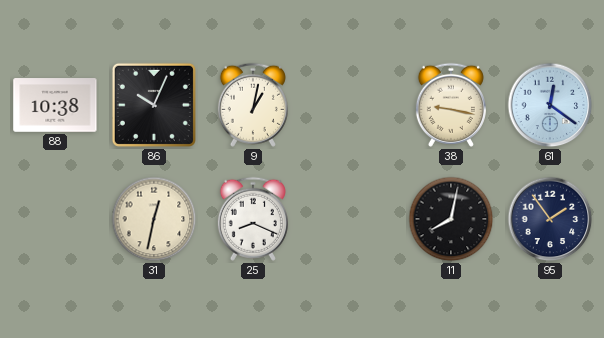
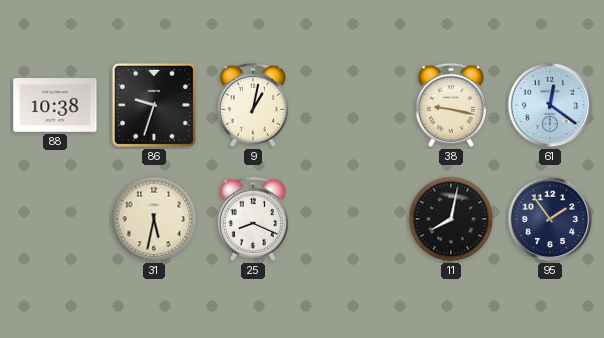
86: 10:04 -> 9:33
31: 12:32 -> 5:32
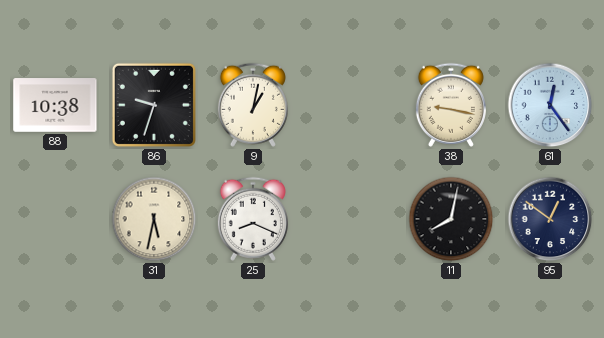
61: 12:21 -> 12:24
95: 1:54 -> 12:51
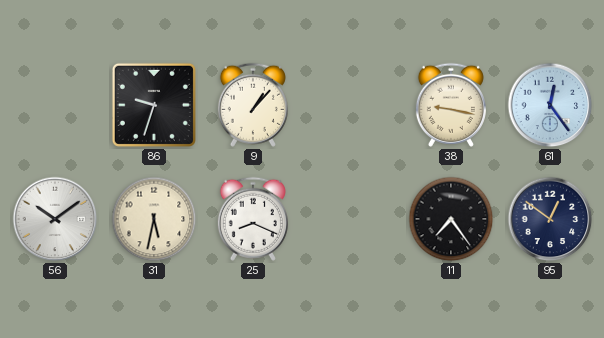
88: 10:38 -> none
9: 1:02 -> 1:07
56: none -> 10:09
11: 8:02 -> 7:24
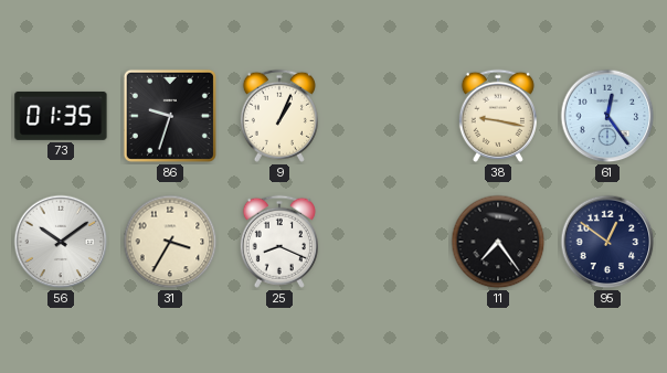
73: none -> 01:35
9: 1:07 -> 1:04
31: 5:32 -> 3:35
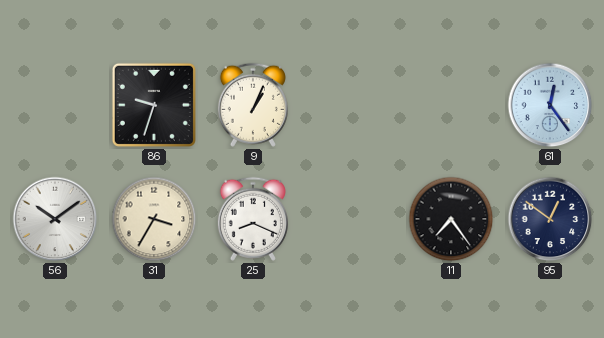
73: 01:35 -> none
38: 9:17 -> none
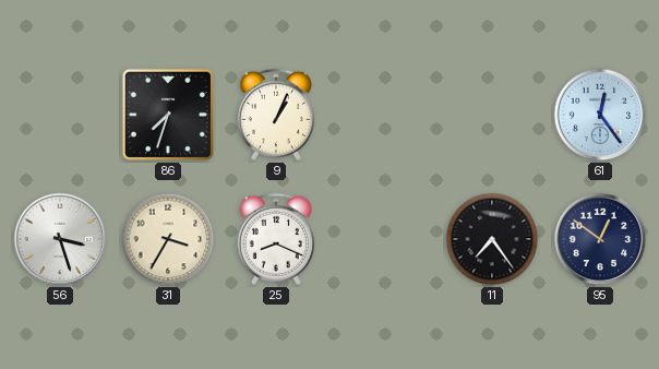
86: 9:33 -> 7:33
56: 10:09 -> 3:27
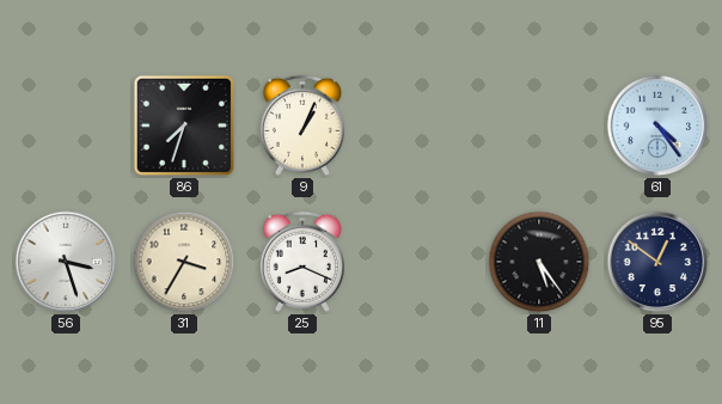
61: 12:24 -> 4:24
11: 7:24 -> 5:24
